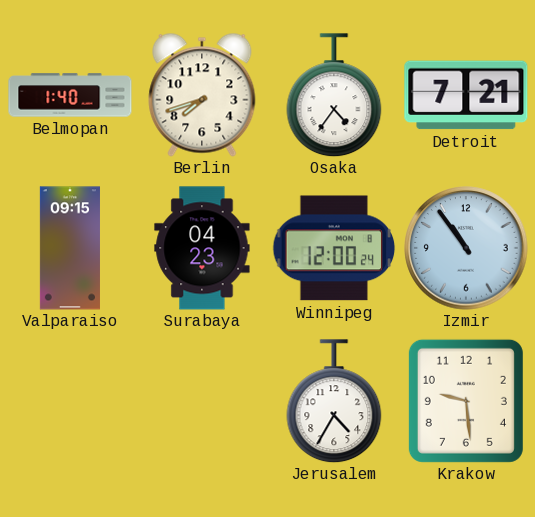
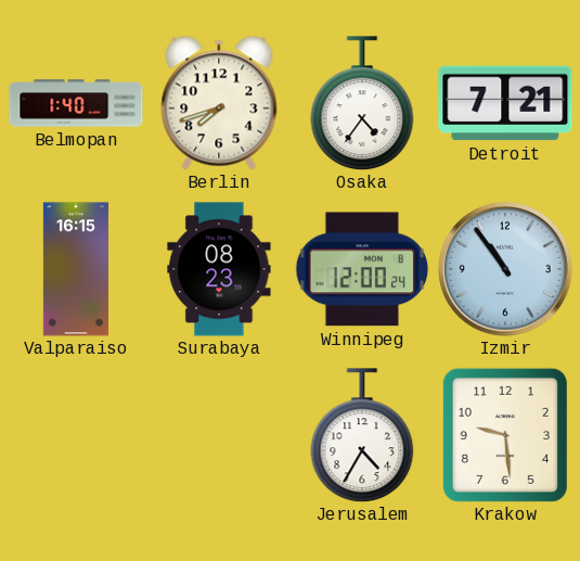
Valparaiso: 09:15 -> 16:15
Surabaya: 04:23 -> 08:23
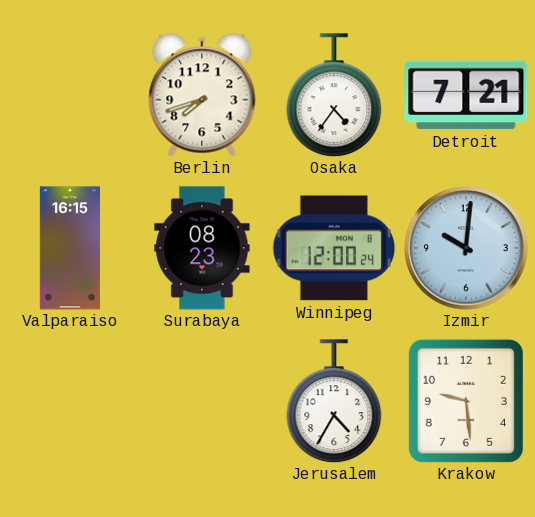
Belmopan: 1:40 -> none
Izmir: 10:54 -> 10:01
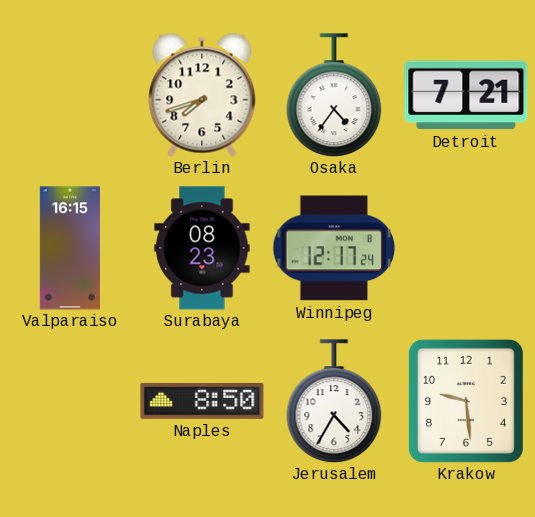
Winnipeg: 12:00 -> 12:17
Izmir: 10:01 -> none
Naples: none -> 8:50
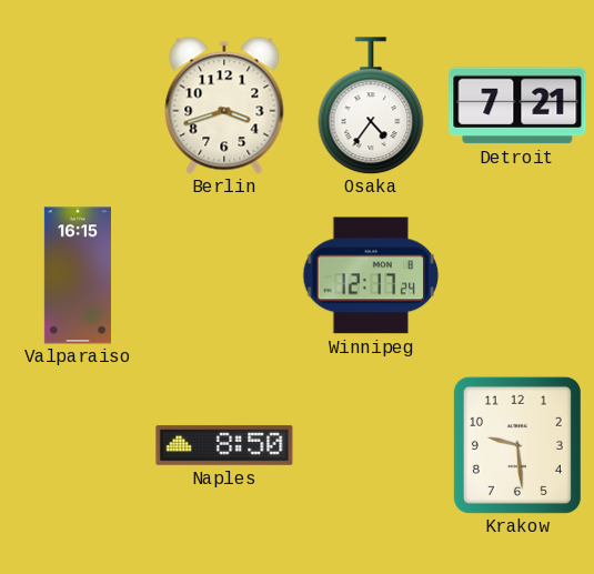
Berlin: 7:42 -> 3:42
Surabaya: 08:23 -> none
Jerusalem: 4:35 -> none
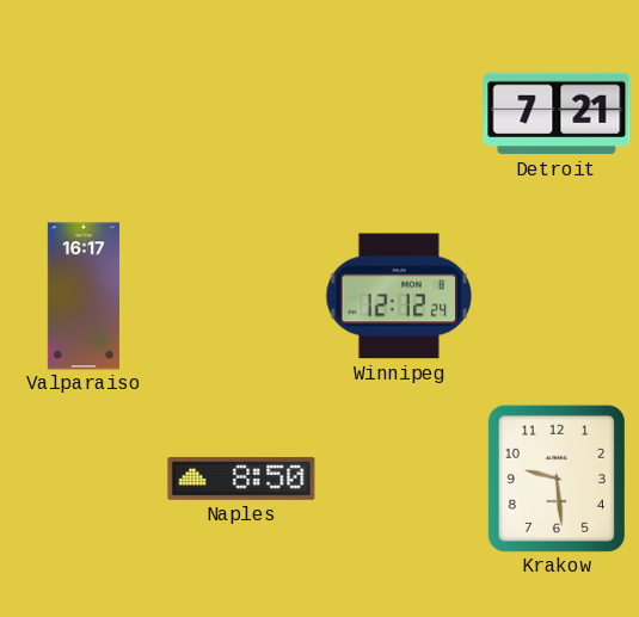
Berlin: 3:42 -> none
Osaka: 4:36 -> none
Valparaiso: 16:15 -> 16:17
Winnipeg: 12:17 -> 12:12
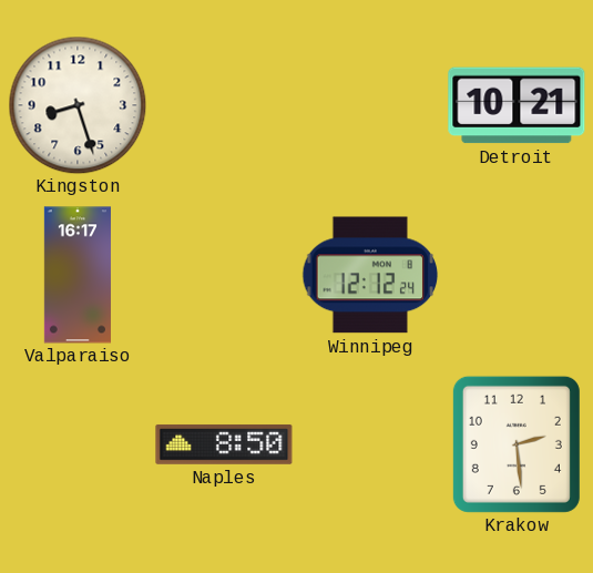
Kingston: none -> 8:27
Detroit: 7:21 -> 10:21
Krakow: 9:29 -> 2:29
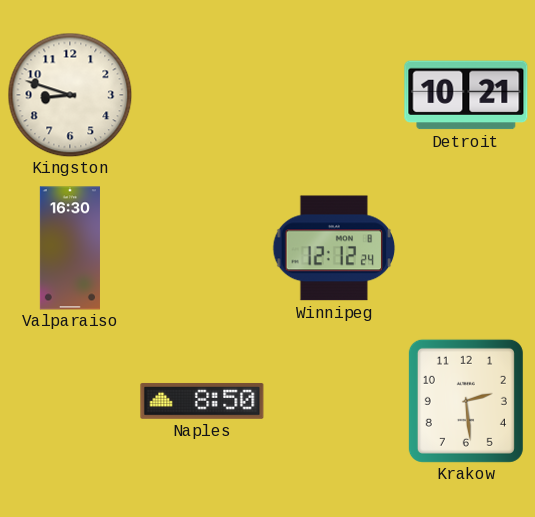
Kingston: 8:27 -> 8:48
Valparaiso: 16:17 -> 16:30
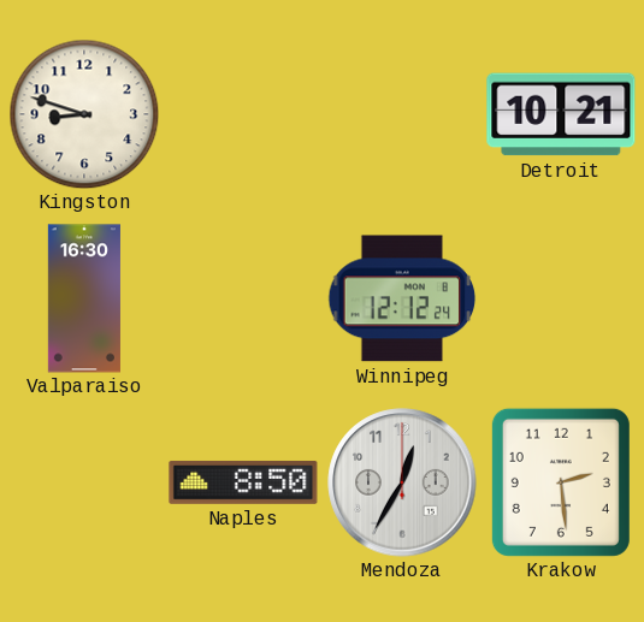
Mendoza: none -> 12:35
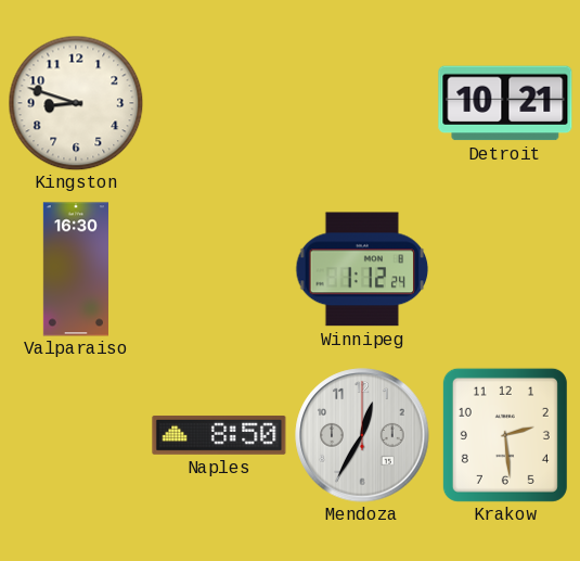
Winnipeg: 12:12 -> 1:12
